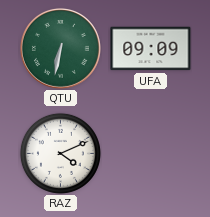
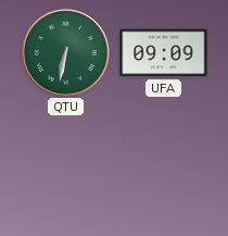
RAZ: 4:11 -> none
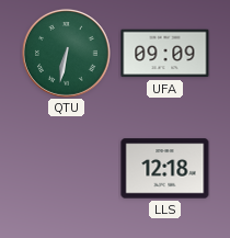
LLS: none -> 12:18
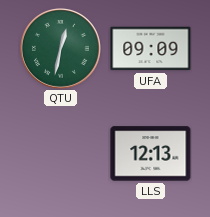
QTU: 6:32 -> 12:32
LLS: 12:18 -> 12:13
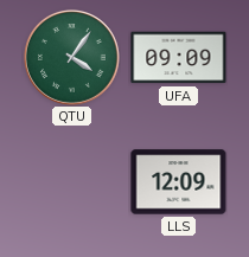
QTU: 12:32 -> 4:06
LLS: 12:13 -> 12:09
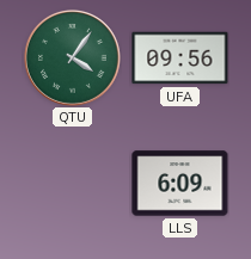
UFA: 09:09 -> 09:56
LLS: 12:09 -> 6:09
